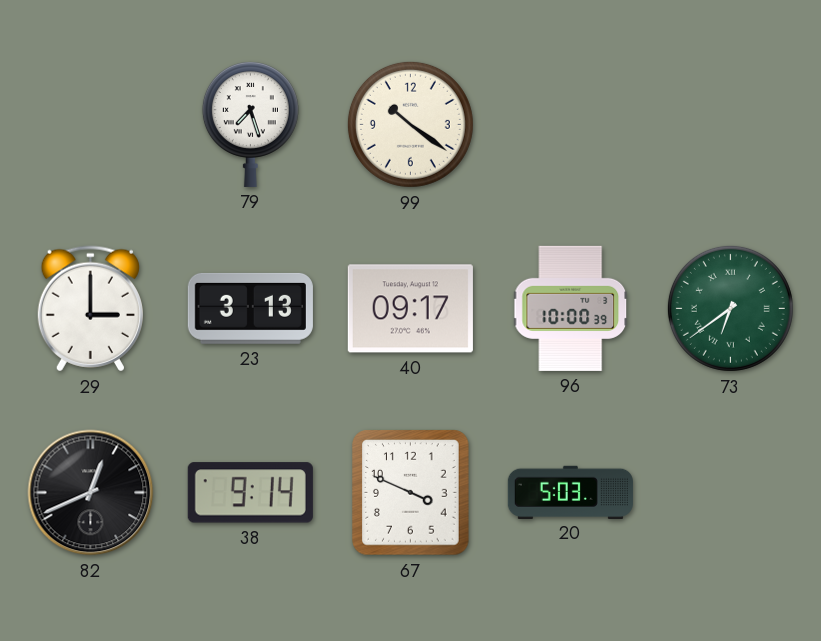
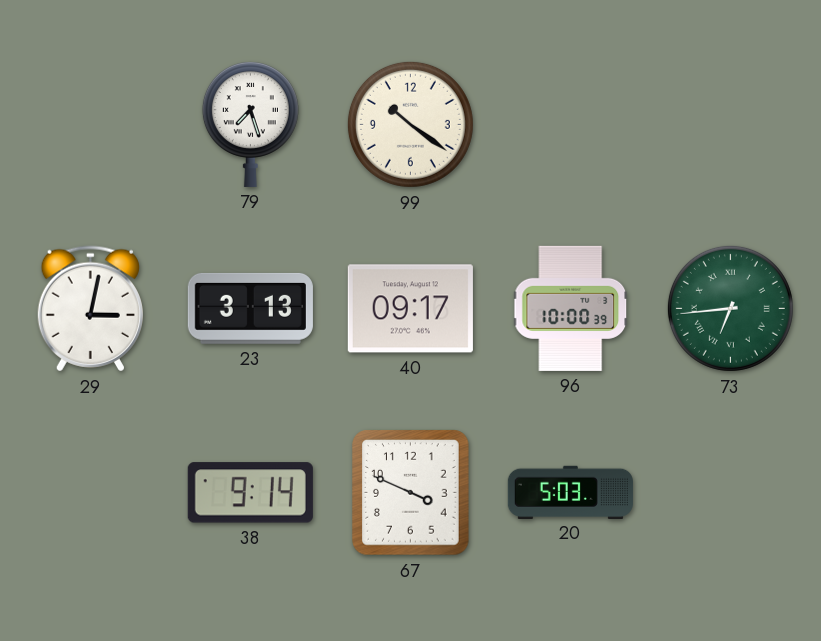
29: 3:00 -> 3:02
73: 6:39 -> 6:44
82: 12:41 -> none
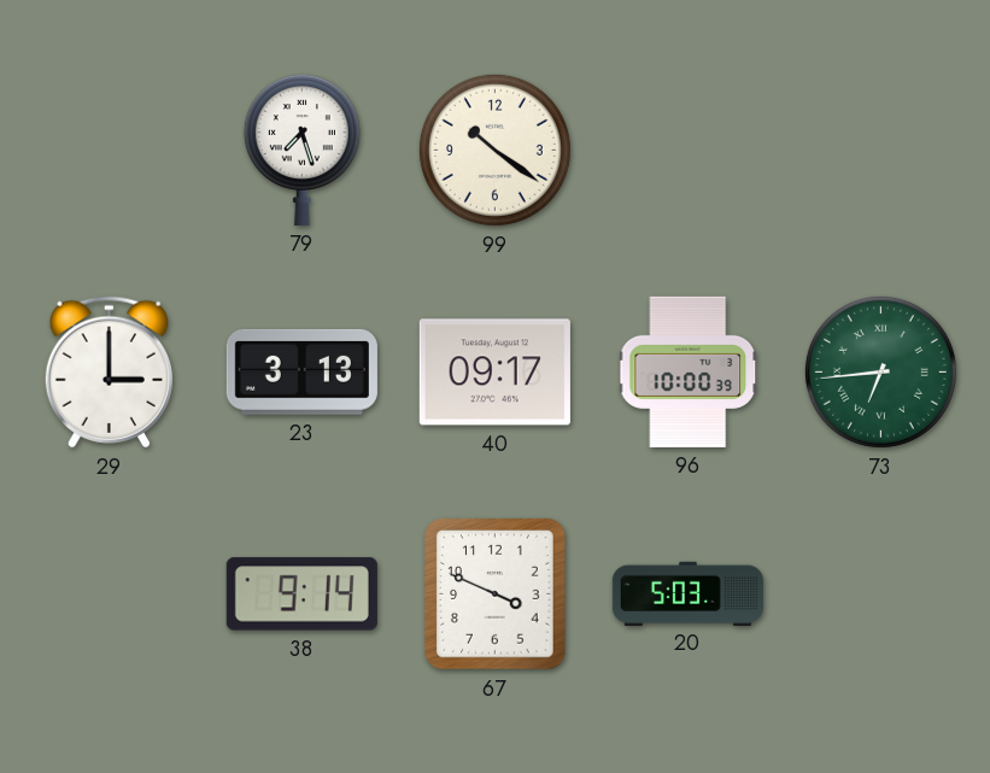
29: 3:02 -> 3:00
